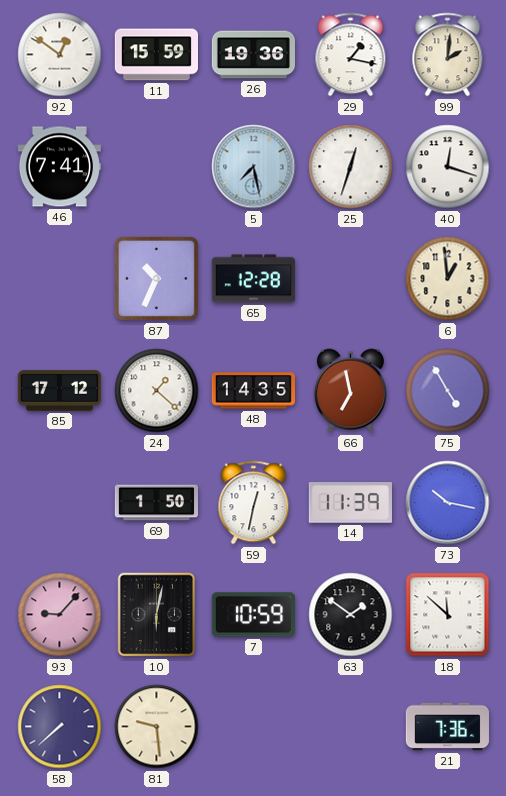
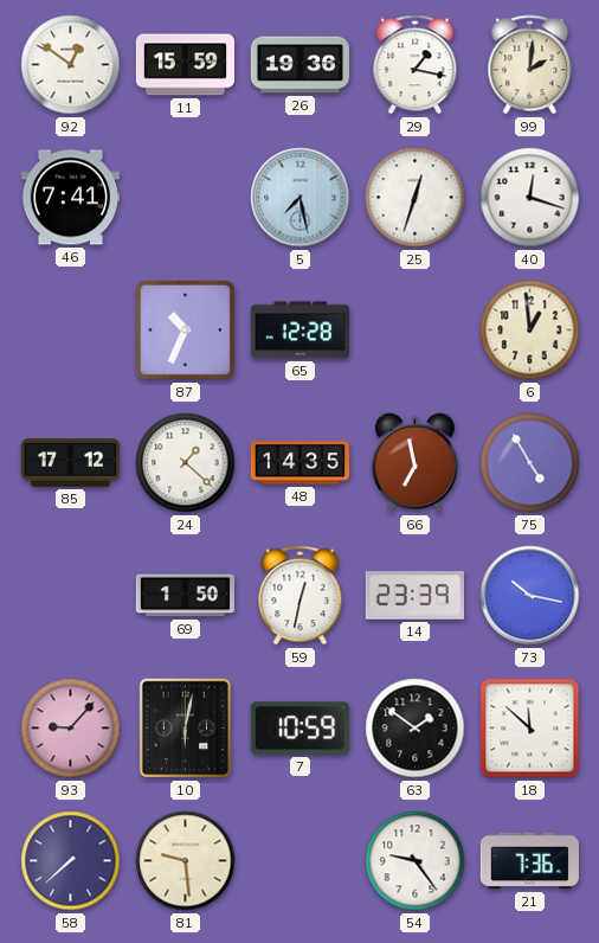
14: 11:39 -> 23:39
54: none -> 9:24
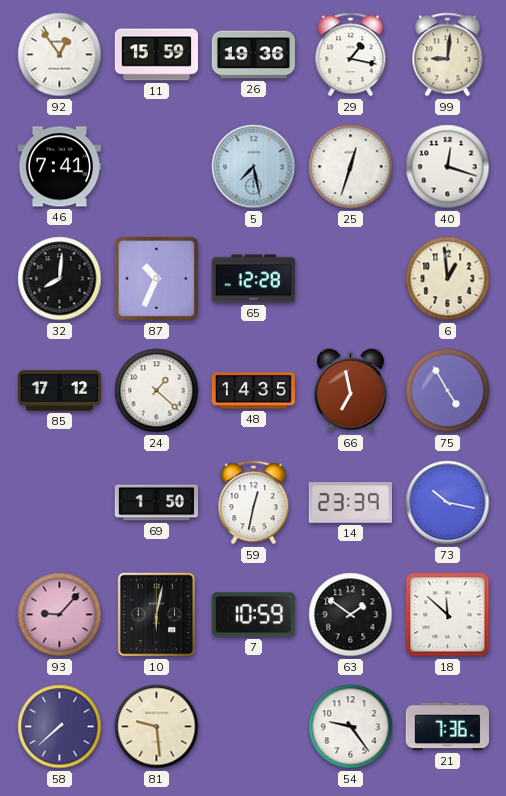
92: 12:51 -> 12:54
99: 2:01 -> 9:01
32: none -> 8:01
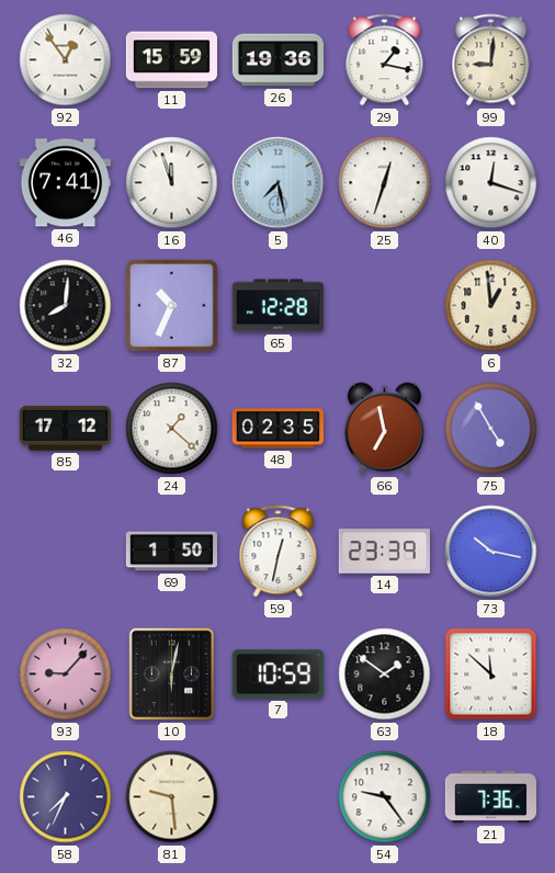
16: none -> 11:57
48: 14:35 -> 02:35
58: 7:38 -> 7:34
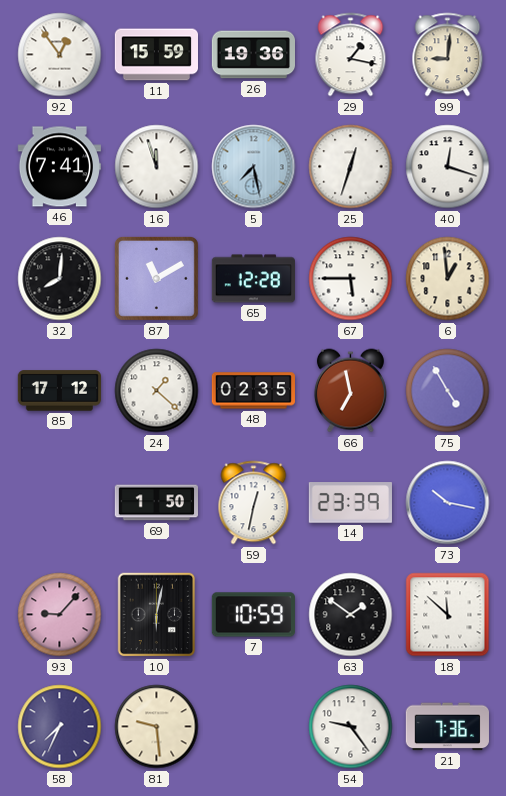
87: 10:34 -> 11:10
67: none -> 5:45
